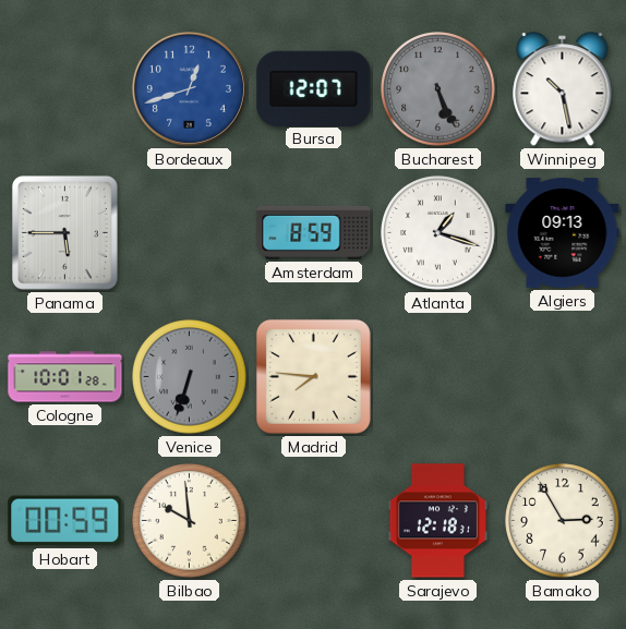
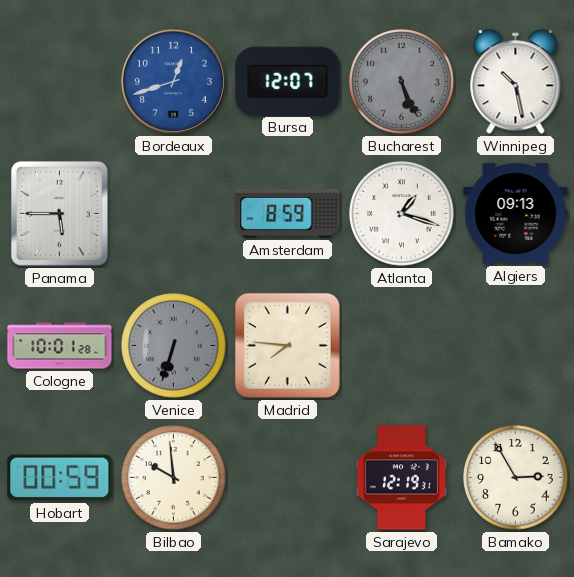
Sarajevo: 12:18 -> 12:19
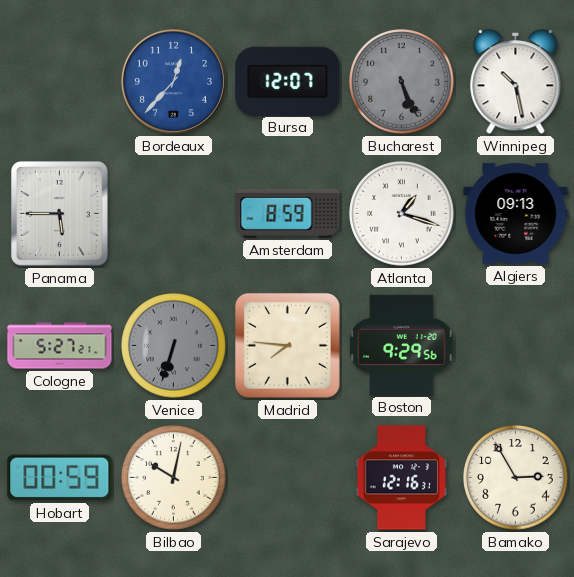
Bordeaux: 12:42 -> 12:37
Cologne: 10:01 -> 5:27
Boston: none -> 9:29
Bilbao: 9:59 -> 10:02
Sarajevo: 12:19 -> 12:16
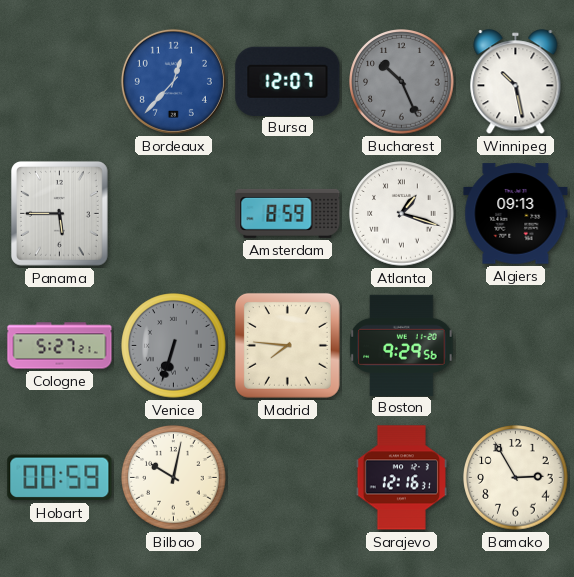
Bucharest: 5:26 -> 10:26
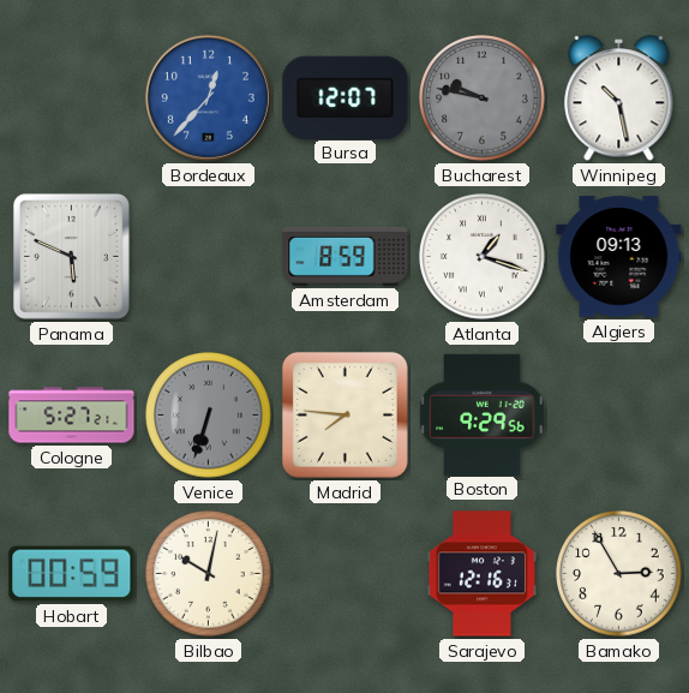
Bucharest: 10:26 -> 9:47
Panama: 5:45 -> 5:49
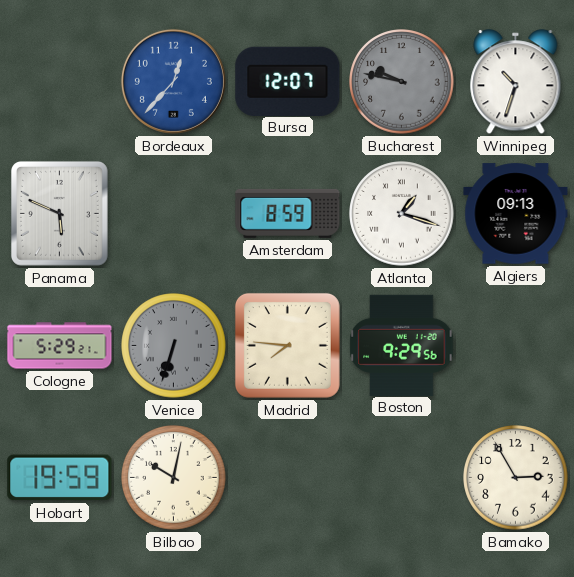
Winnipeg: 10:28 -> 10:33
Cologne: 5:27 -> 5:29
Hobart: 00:59 -> 19:59
Sarajevo: 12:16 -> none
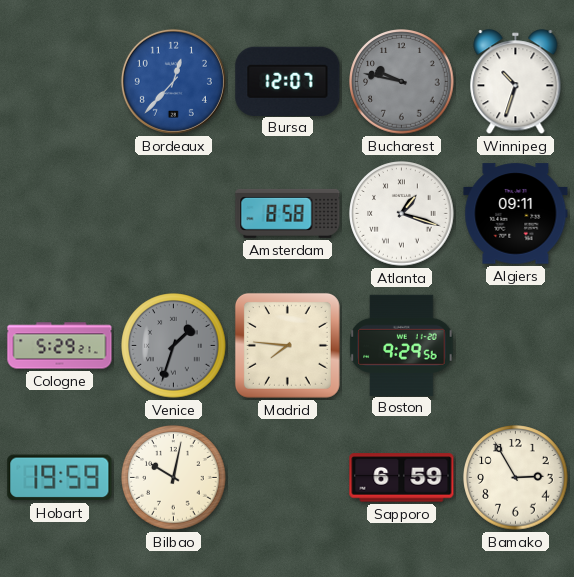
Panama: 5:49 -> none
Amsterdam: 8:59 -> 8:58
Algiers: 09:13 -> 09:11
Venice: 6:33 -> 1:33
Sapporo: none -> 6:59
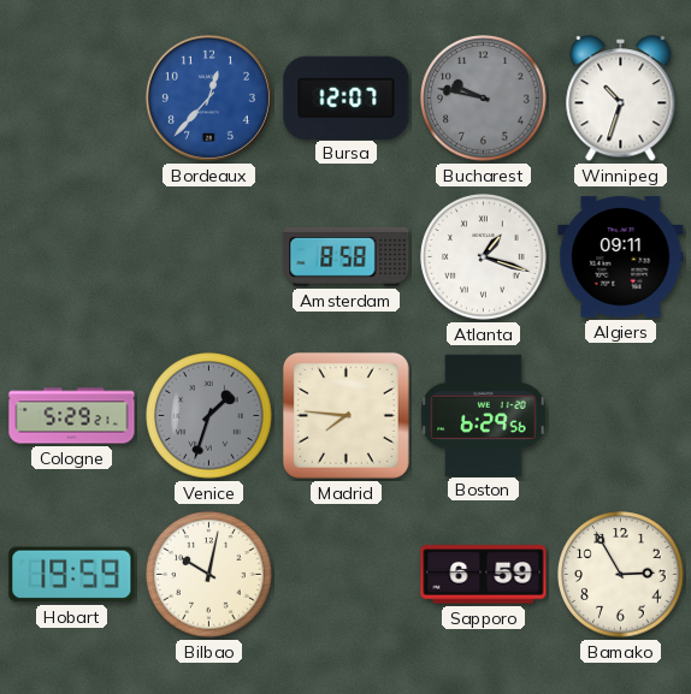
Boston: 9:29 -> 6:29
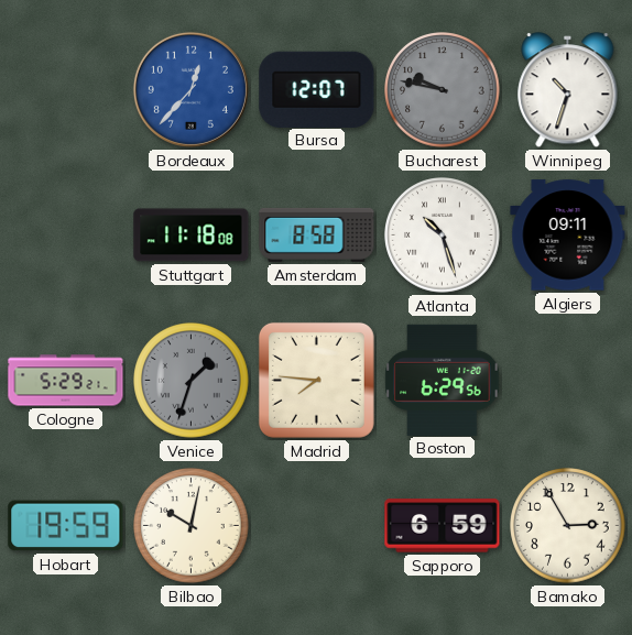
Stuttgart: none -> 11:18
Atlanta: 1:18 -> 10:27
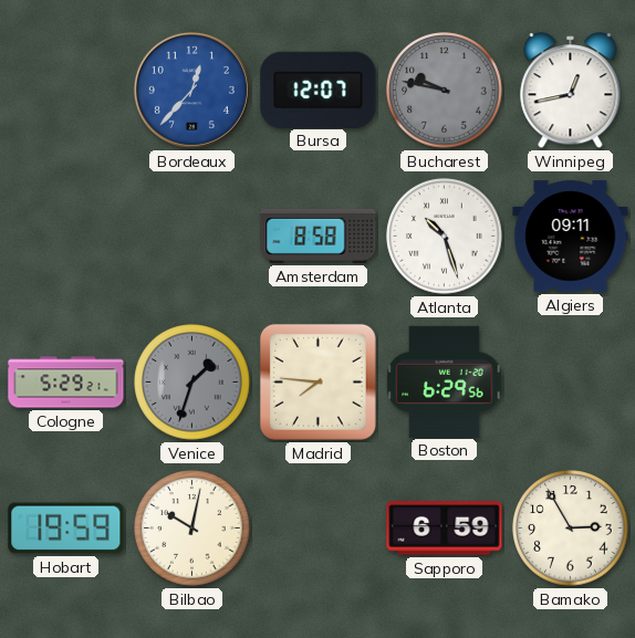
Winnipeg: 10:33 -> 12:43
Stuttgart: 11:18 -> none
